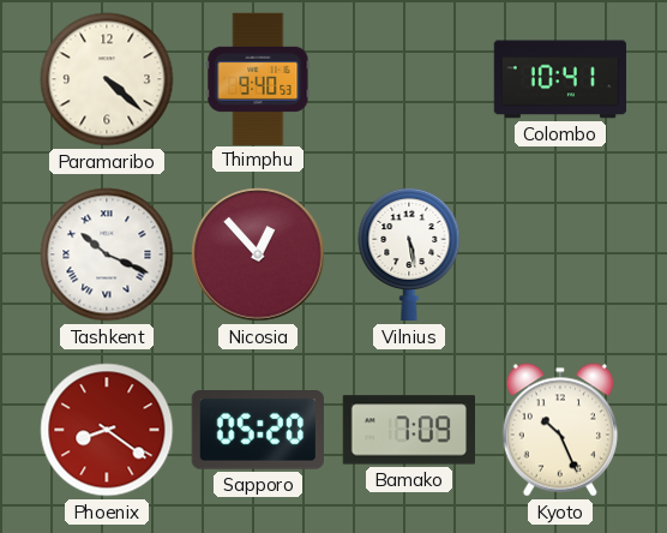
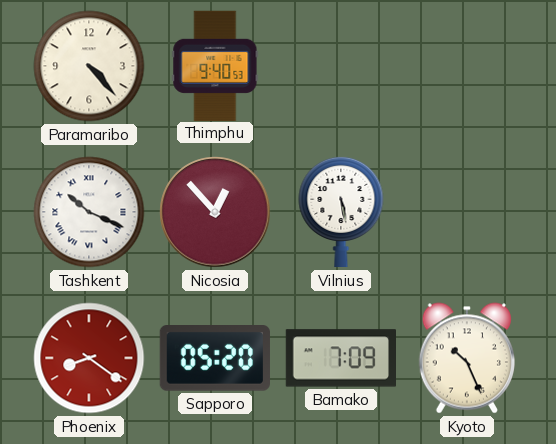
Paramaribo: 4:22 -> 4:23
Colombo: 10:41 -> none
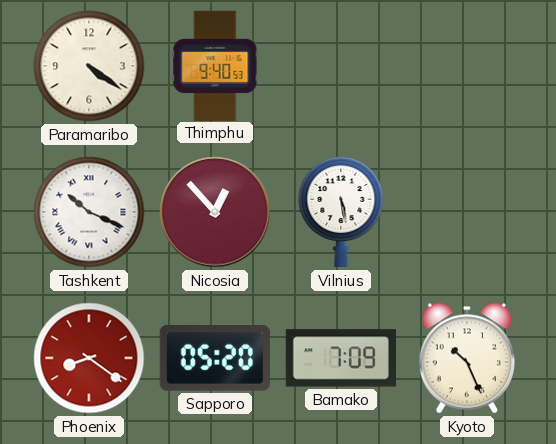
Paramaribo: 4:23 -> 4:21
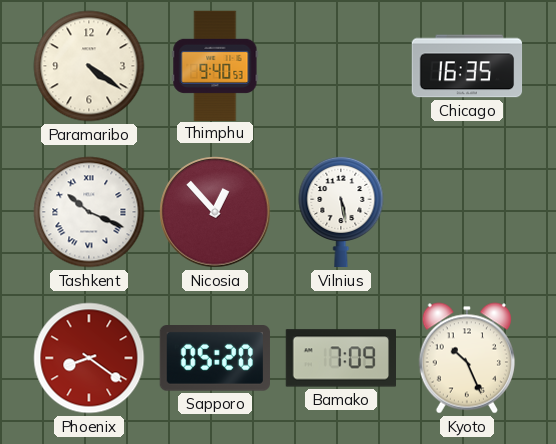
Chicago: none -> 16:35
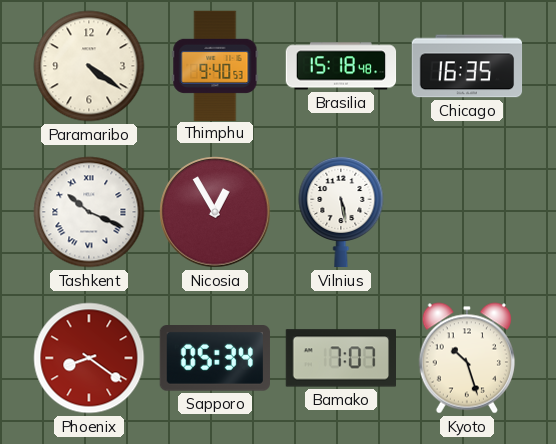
Brasilia: none -> 15:18
Nicosia: 12:53 -> 12:55
Sapporo: 05:20 -> 05:34
Bamako: 7:09 -> 7:07
Kyoto: 10:26 -> 10:27
